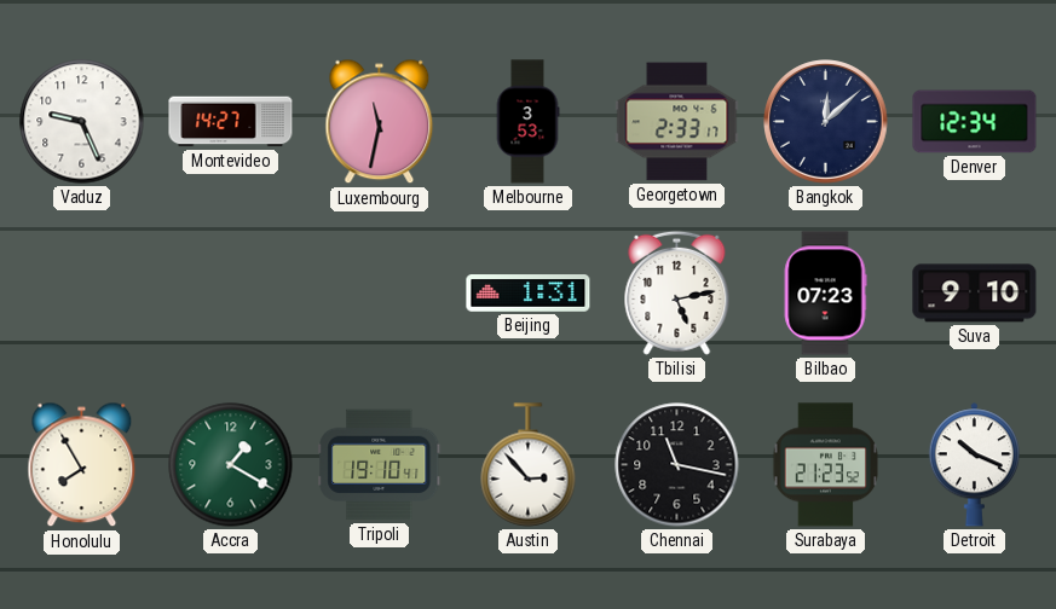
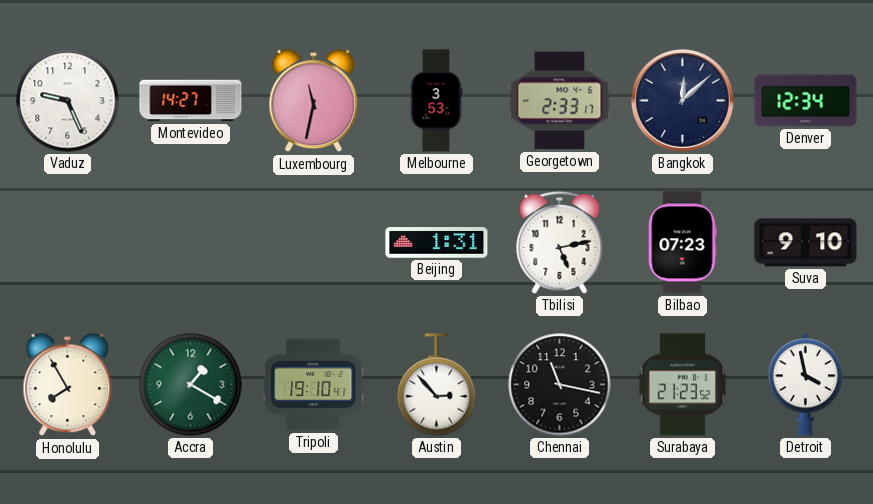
Detroit: 10:19 -> 3:58
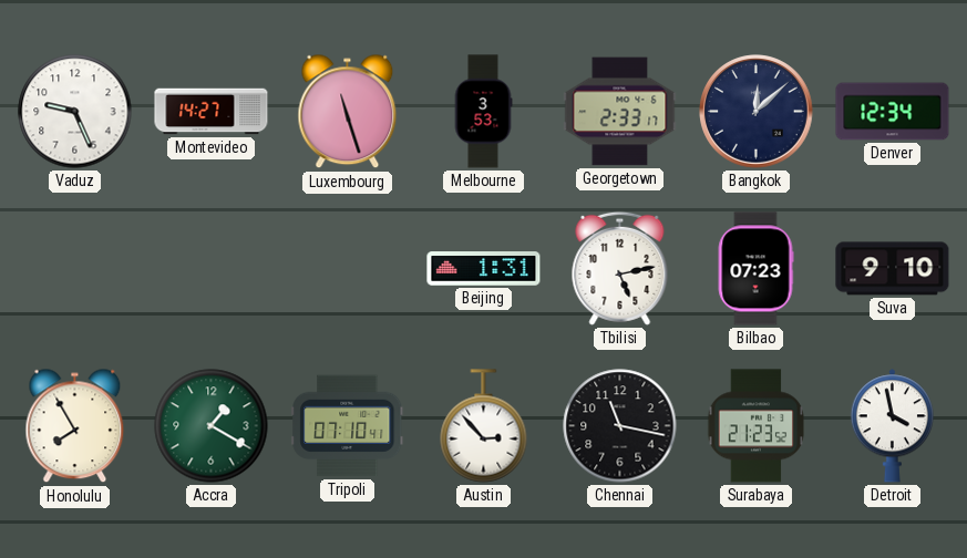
Luxembourg: 11:32 -> 11:27
Tripoli: 19:10 -> 07:10
